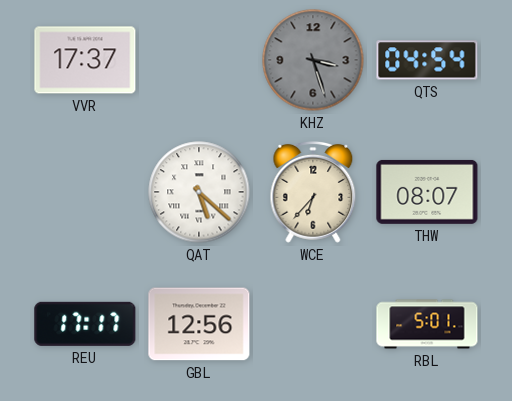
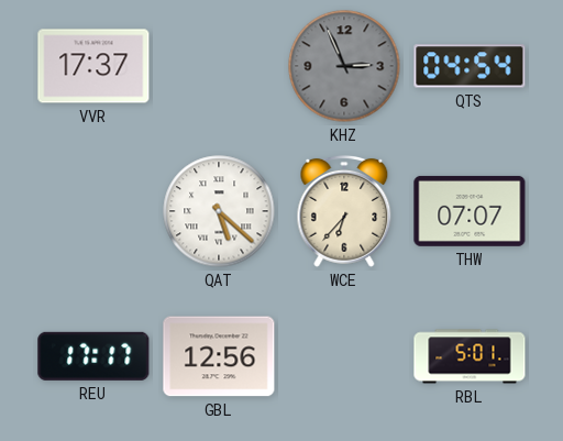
KHZ: 3:27 -> 2:56
THW: 08:07 -> 07:07
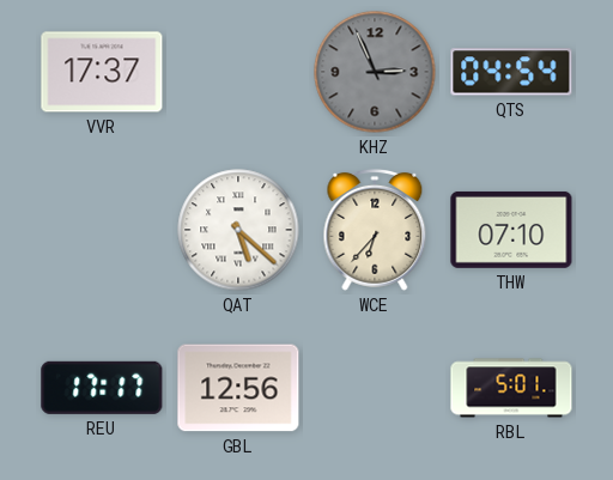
THW: 07:07 -> 07:10
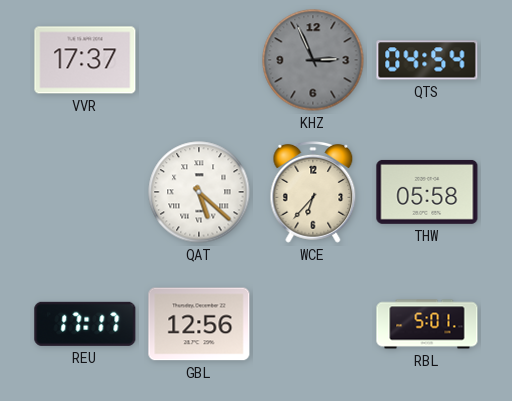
THW: 07:10 -> 05:58
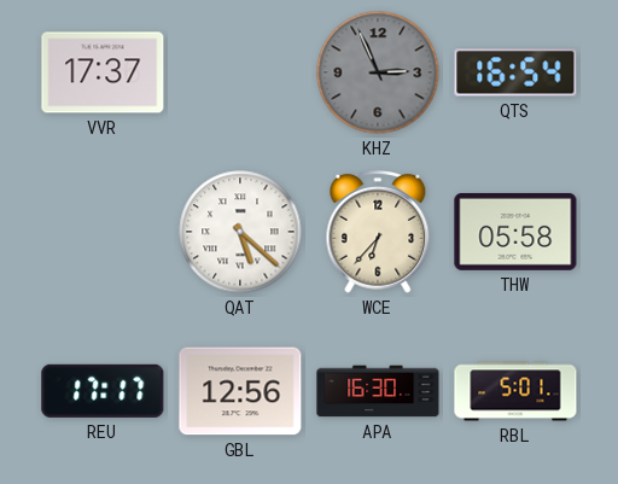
QTS: 04:54 -> 16:54
APA: none -> 16:30
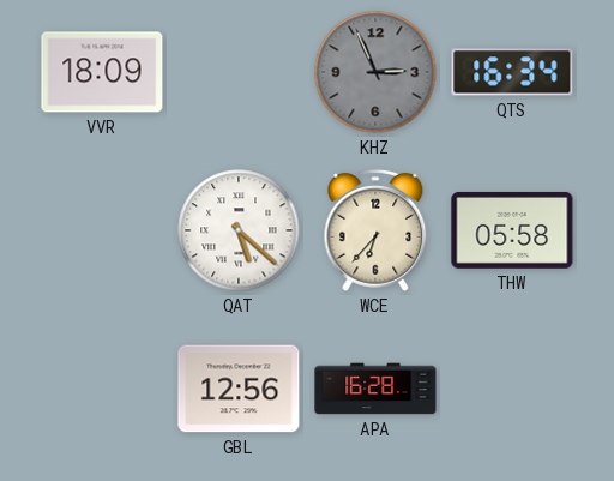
VVR: 17:37 -> 18:09
QTS: 16:54 -> 16:34
REU: 17:17 -> none
APA: 16:30 -> 16:28
RBL: 5:01 -> none
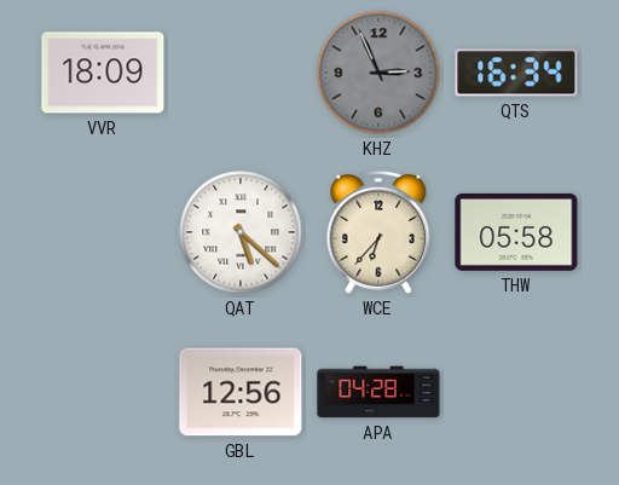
APA: 16:28 -> 04:28
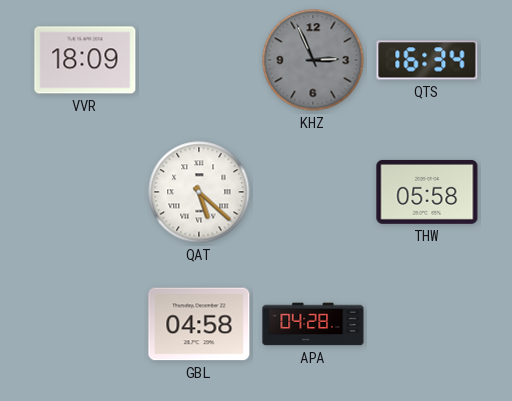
WCE: 6:37 -> none
GBL: 12:56 -> 04:58
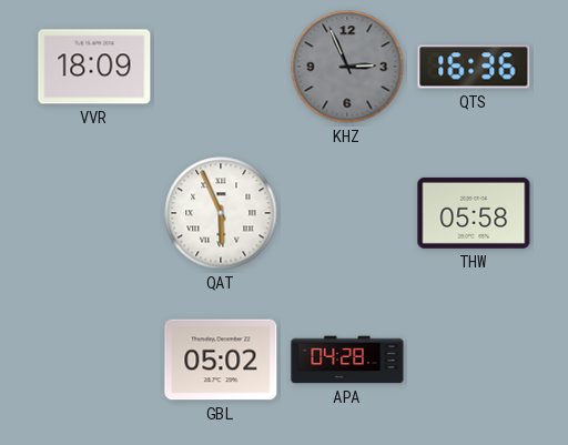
QTS: 16:34 -> 16:36
QAT: 5:22 -> 5:56
GBL: 04:58 -> 05:02
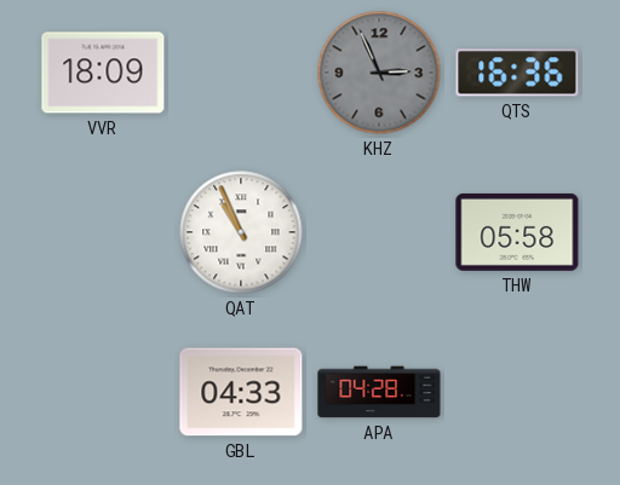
QAT: 5:56 -> 10:56
GBL: 05:02 -> 04:33
